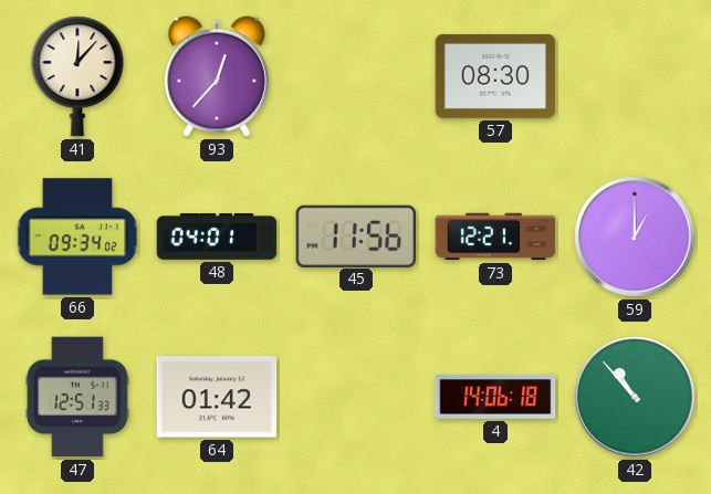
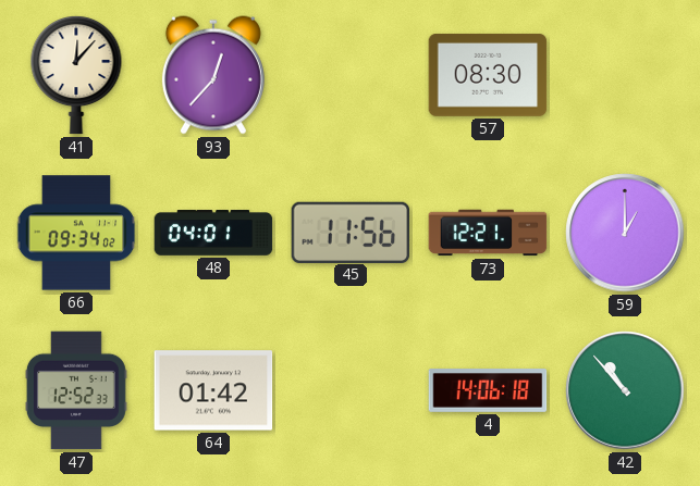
47: 12:51 -> 12:52
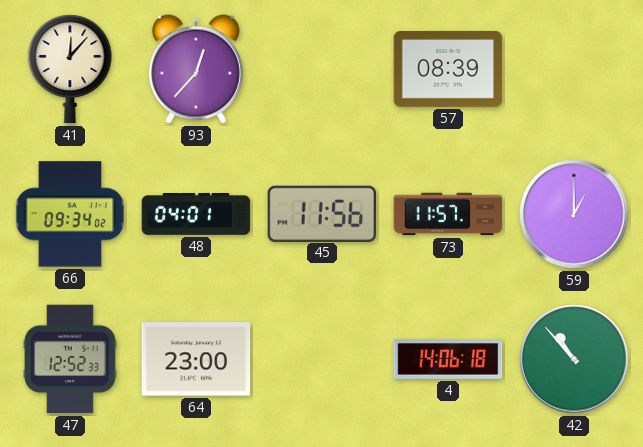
57: 08:30 -> 08:39
73: 12:21 -> 11:57
64: 01:42 -> 23:00
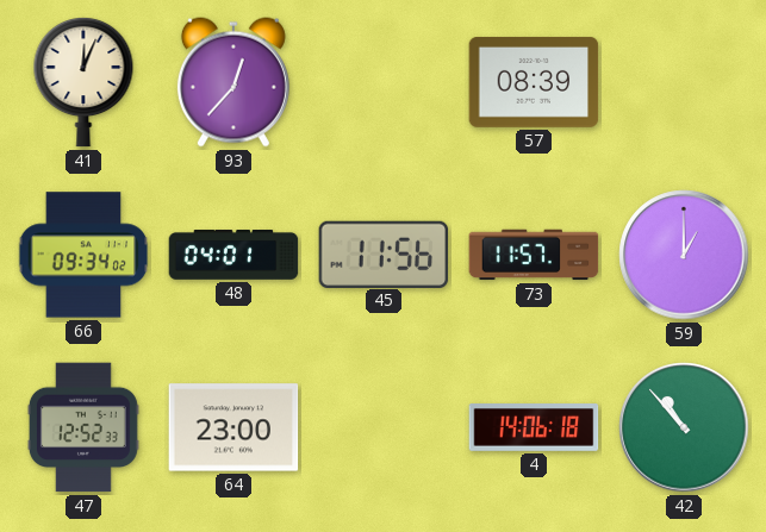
41: 12:07 -> 12:04
